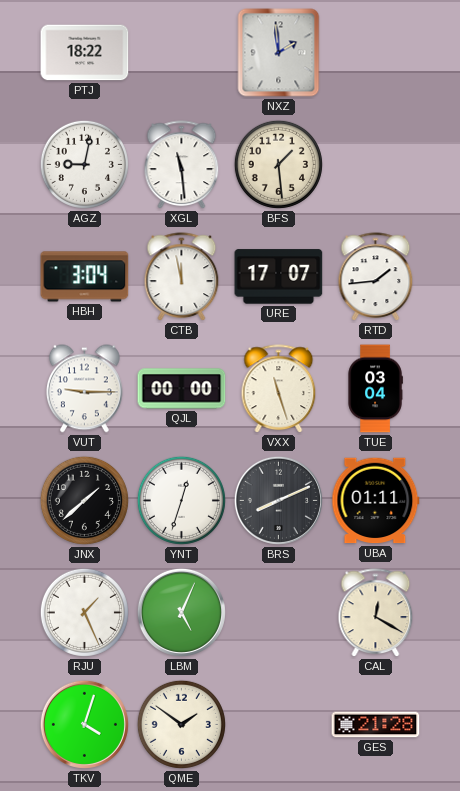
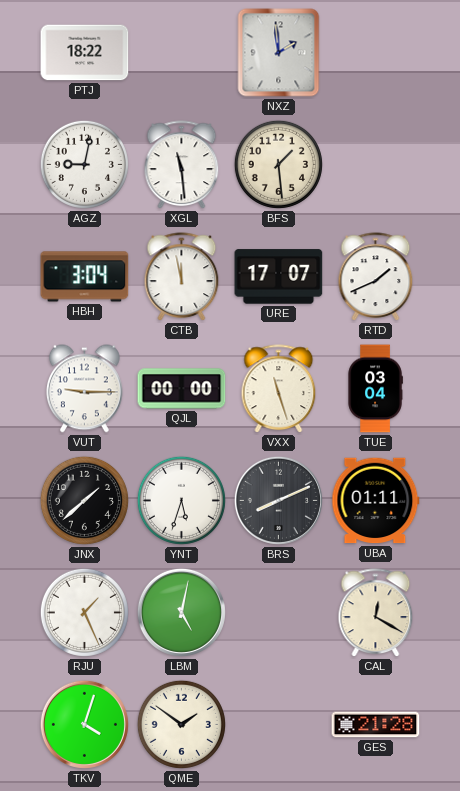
RTD: 1:44 -> 1:41
YNT: 12:33 -> 5:33
LBM: 5:04 -> 5:02
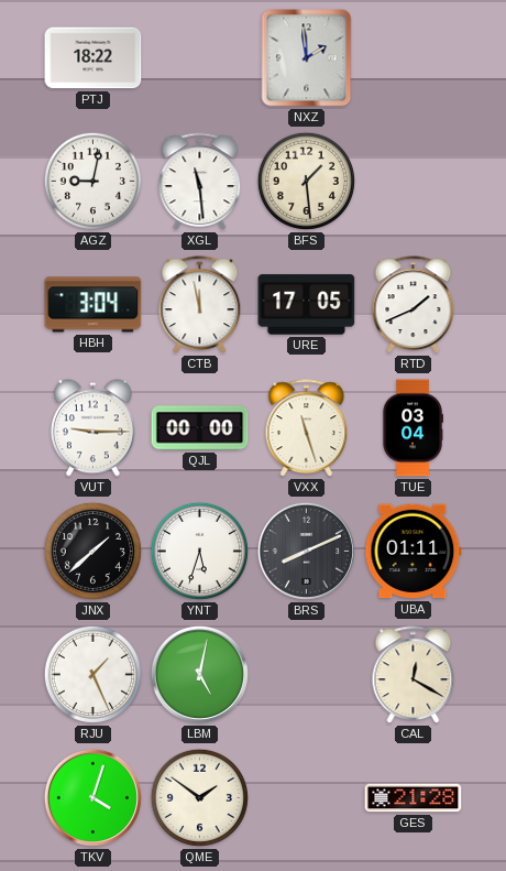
URE: 17:07 -> 17:05
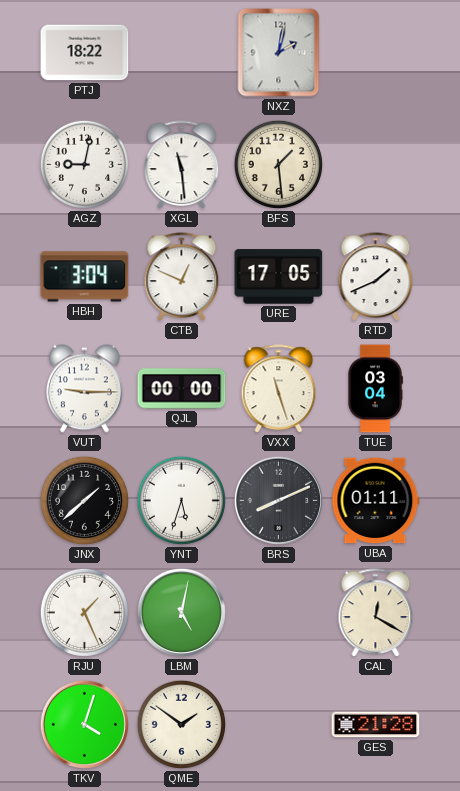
NXZ: 1:59 -> 2:02
CTB: 11:58 -> 12:49
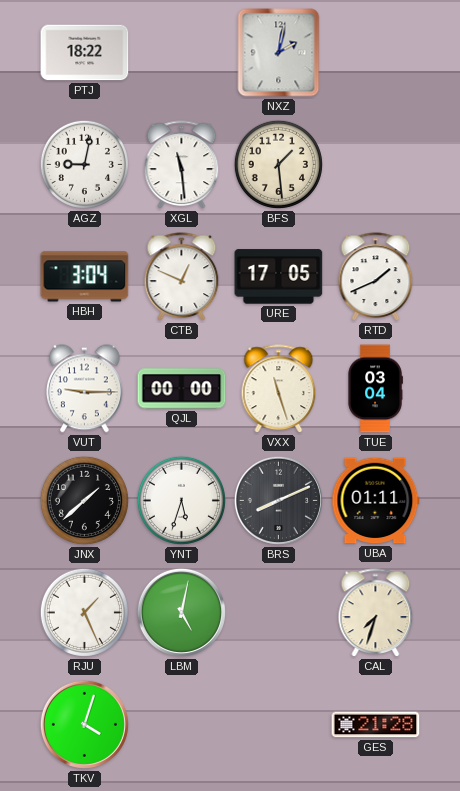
CAL: 12:20 -> 7:33
QME: 1:51 -> none
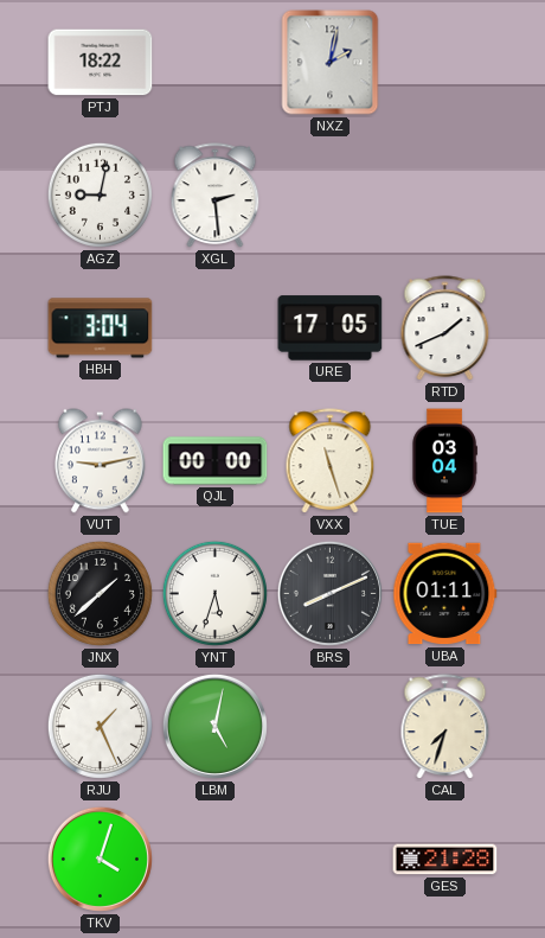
XGL: 11:29 -> 2:29
BFS: 1:29 -> none
CTB: 12:49 -> none
VUT: 9:15 -> 9:13
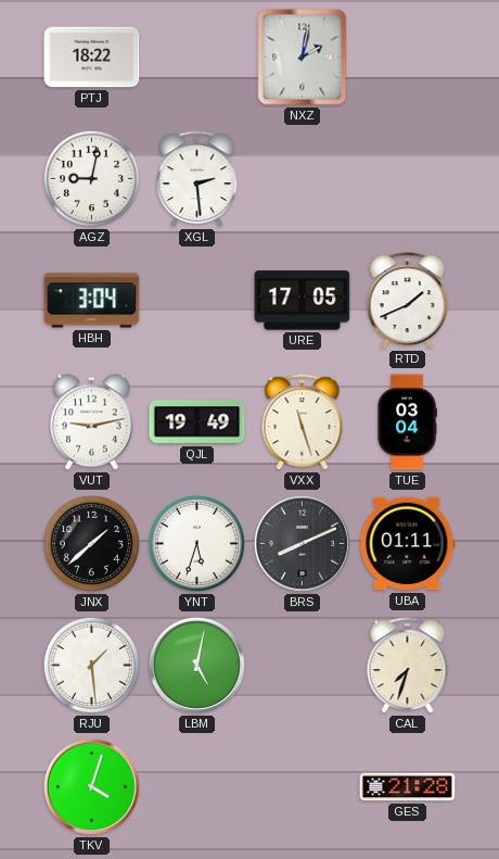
QJL: 00:00 -> 19:49
RJU: 1:26 -> 1:29
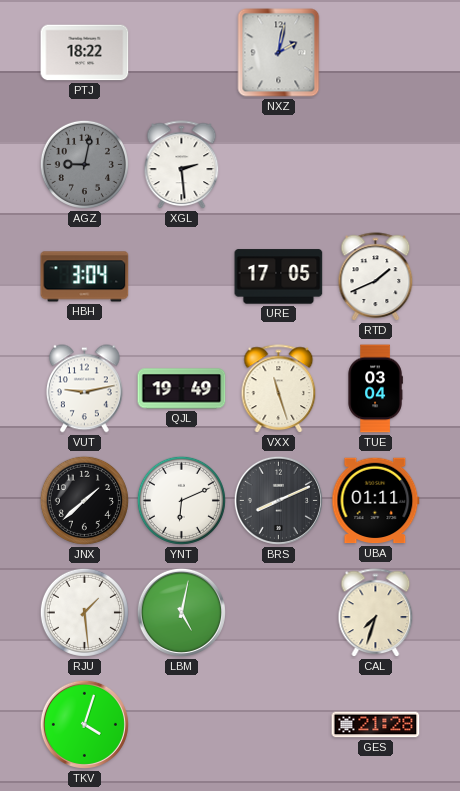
AGZ dial: white -> grey
YNT: 5:33 -> 6:11
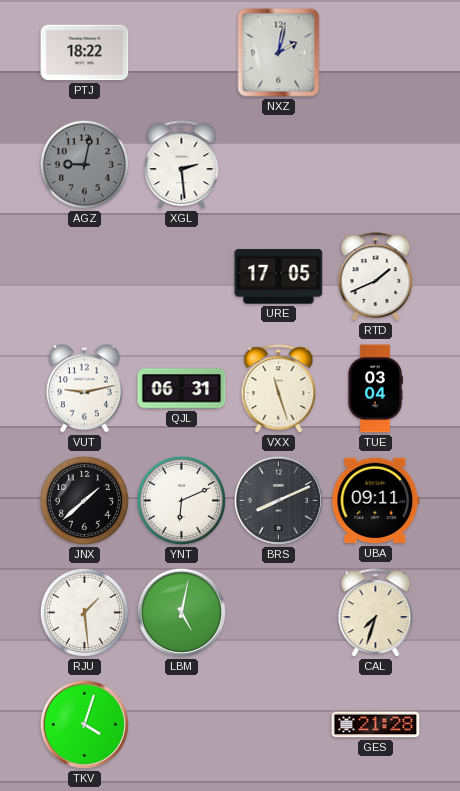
HBH: 3:04 -> none
QJL: 19:49 -> 06:31
UBA: 01:11 -> 09:11
